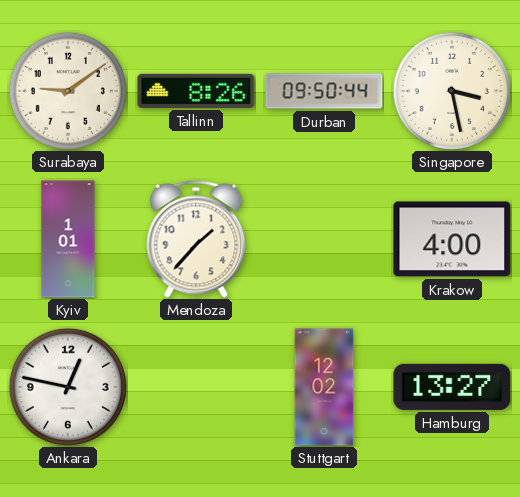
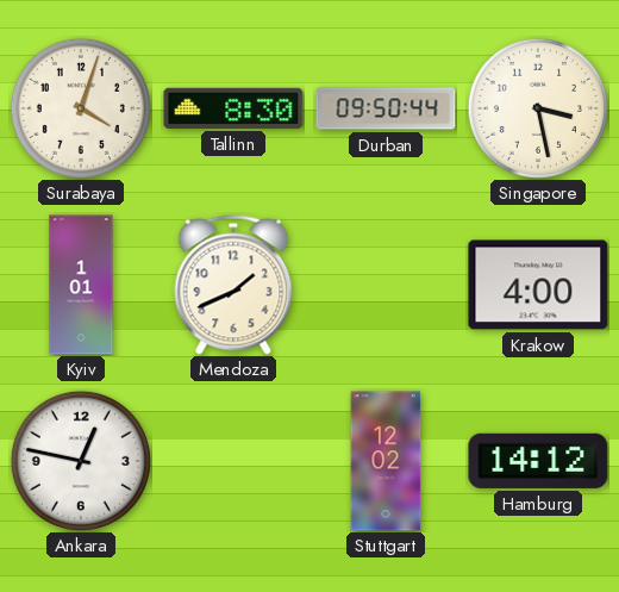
Surabaya: 9:09 -> 4:03
Tallinn: 8:26 -> 8:30
Mendoza: 1:37 -> 1:41
Hamburg: 13:27 -> 14:12
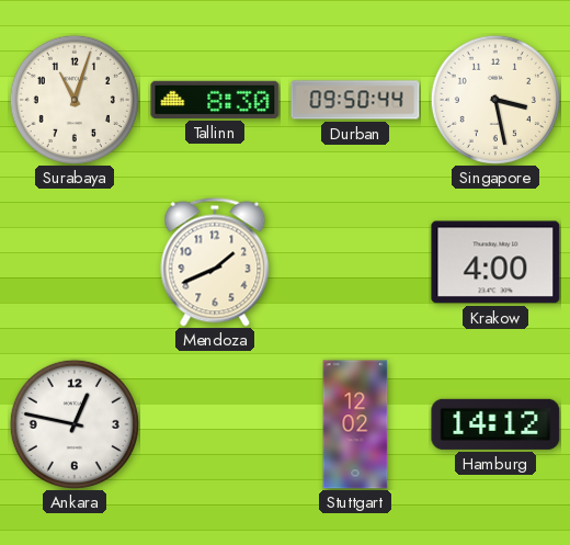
Surabaya: 4:03 -> 11:03
Kyiv: 1:01 -> none
